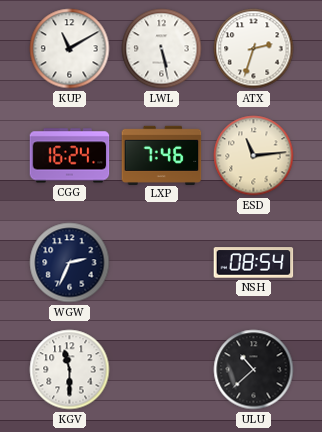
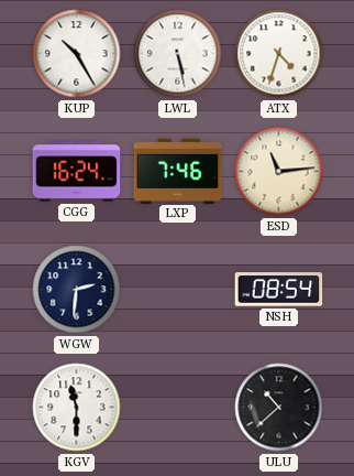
KUP: 11:10 -> 10:25
ATX: 2:33 -> 4:33
WGW: 2:34 -> 2:31
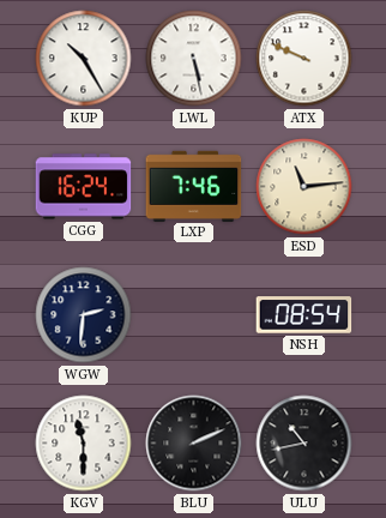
ATX: 4:33 -> 9:49
BLU: none -> 2:11
ULU: 10:38 -> 10:43
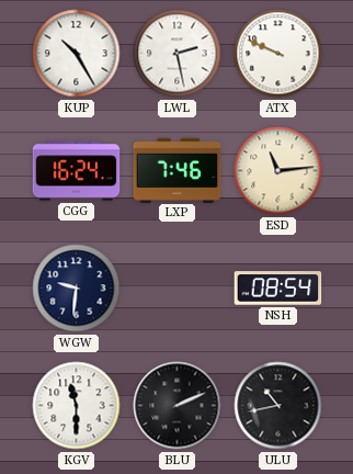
LWL: 5:28 -> 2:28
WGW: 2:31 -> 9:31
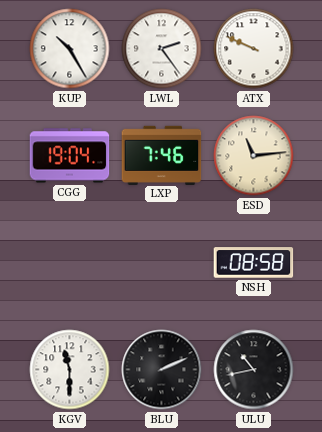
LWL: 2:28 -> 2:24
CGG: 16:24 -> 19:04
WGW: 9:31 -> none
NSH: 08:54 -> 08:58
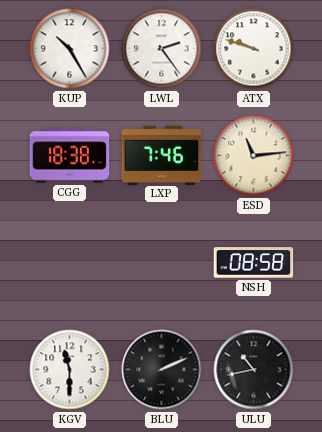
ATX: 9:49 -> 9:48
CGG: 19:04 -> 18:38
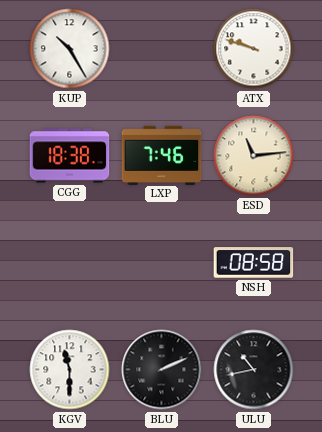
LWL: 2:24 -> none
